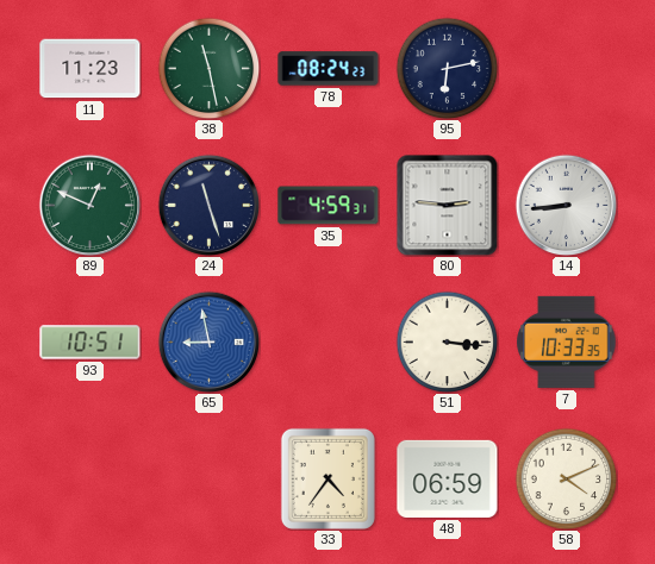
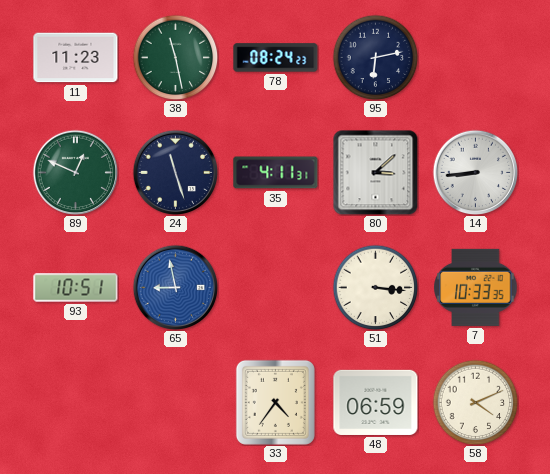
35: 4:59 -> 4:11
80: 2:46 -> 3:08
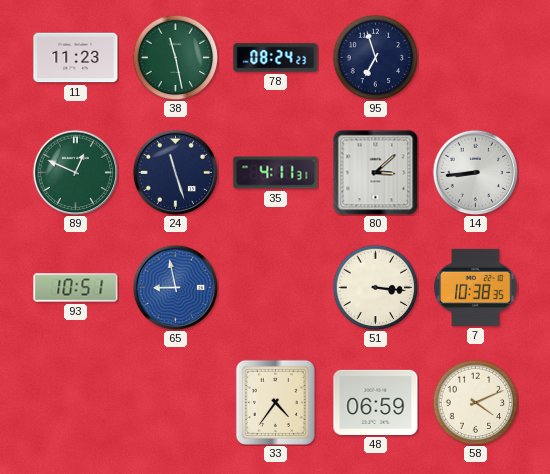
95: 6:13 -> 6:57
7: 10:33 -> 10:38
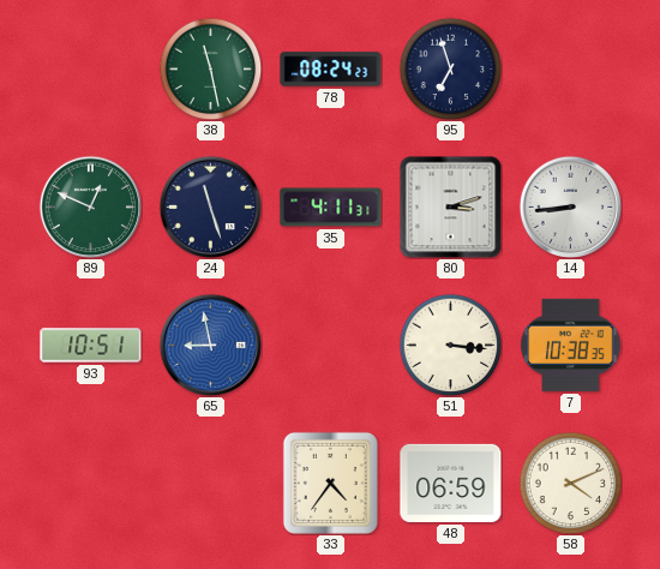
11: 11:23 -> none
80: 3:08 -> 3:12
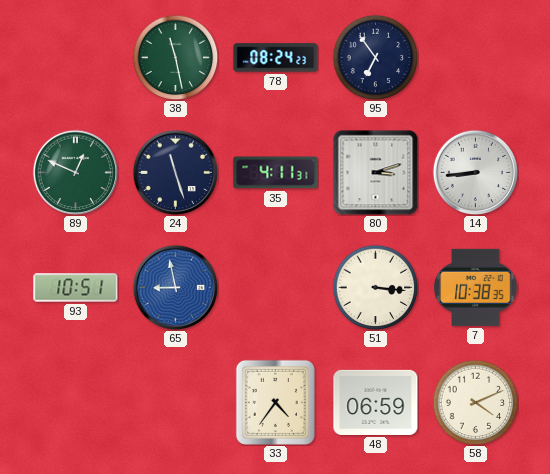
95: 6:57 -> 6:54
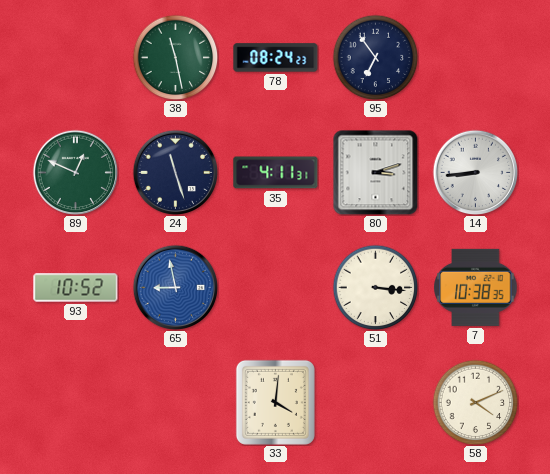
93: 10:51 -> 10:52
33: 4:36 -> 4:01
48: 06:59 -> none
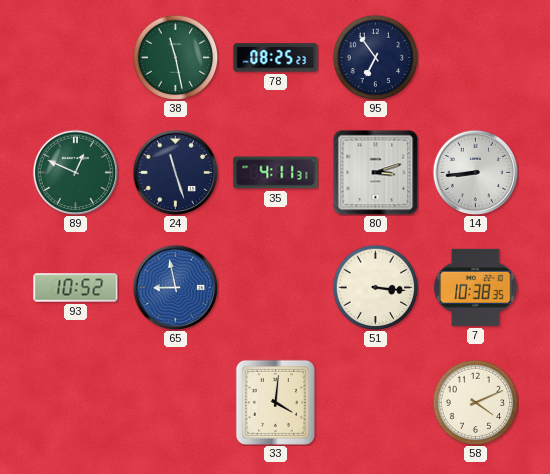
78: 08:24 -> 08:25
